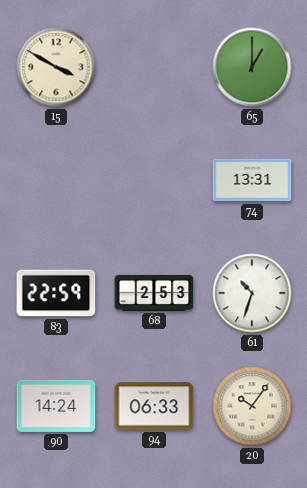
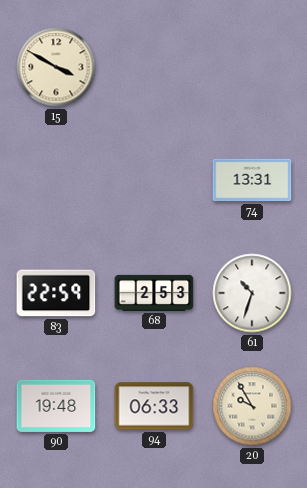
65: 1:00 -> none
90: 14:24 -> 19:48
20: 10:06 -> 9:55
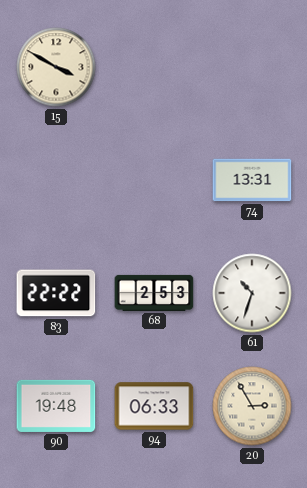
83: 22:59 -> 22:22
20: 9:55 -> 2:55
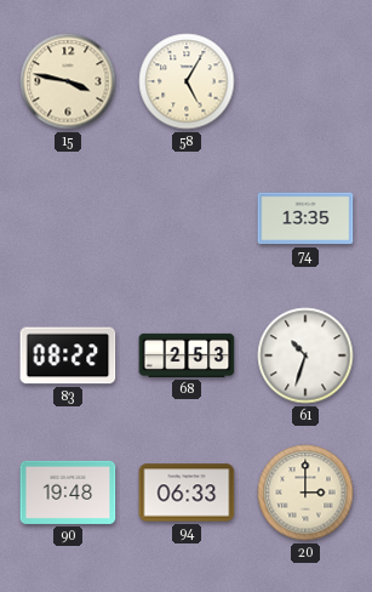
15: 3:50 -> 3:47
58: none -> 5:05
74: 13:31 -> 13:35
83: 22:22 -> 08:22
20: 2:55 -> 3:00
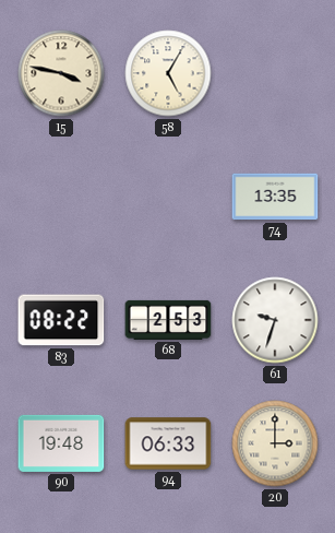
61: 10:33 -> 9:33
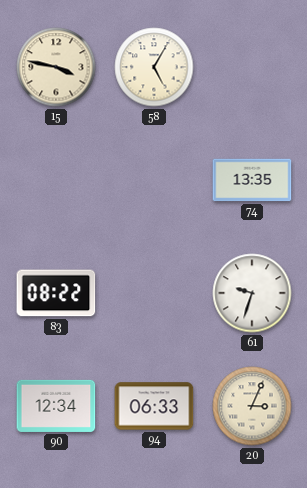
68: 2:53 -> none
90: 19:48 -> 12:34
20: 3:00 -> 3:04
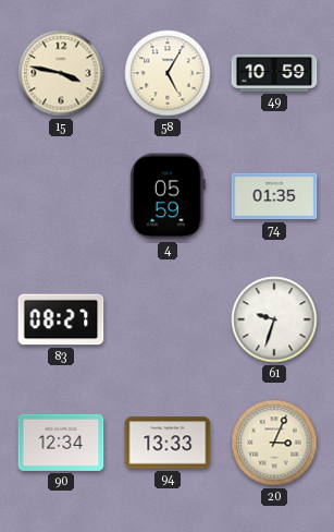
49: none -> 10:59
4: none -> 05:59
74: 13:35 -> 01:35
83: 08:22 -> 08:27
94: 06:33 -> 13:33
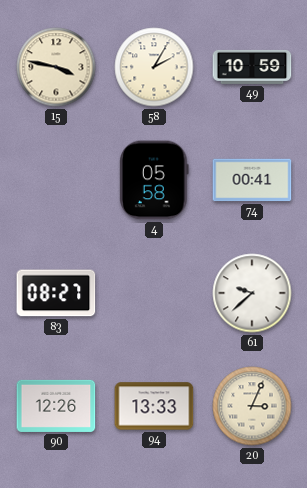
58: 5:05 -> 2:05
4: 05:59 -> 05:58
74: 01:35 -> 00:41
61: 9:33 -> 9:38
90: 12:34 -> 12:26
